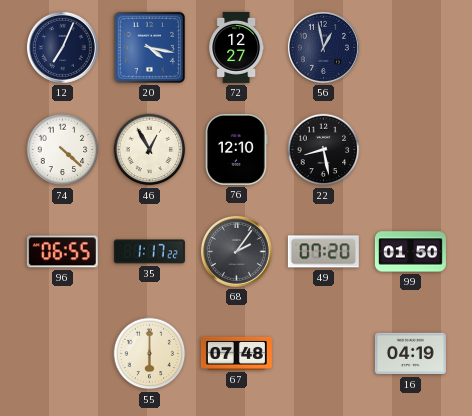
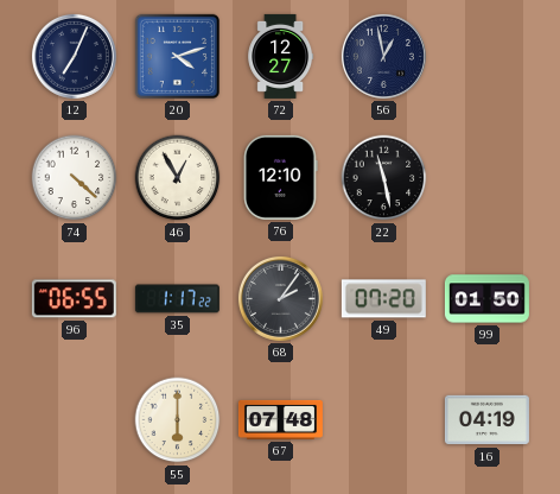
20: 4:17 -> 4:12
22: 8:28 -> 11:28
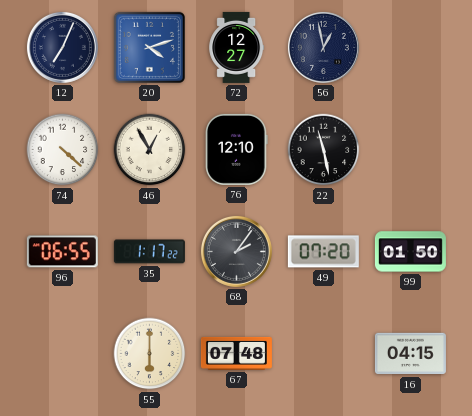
16: 04:19 -> 04:15
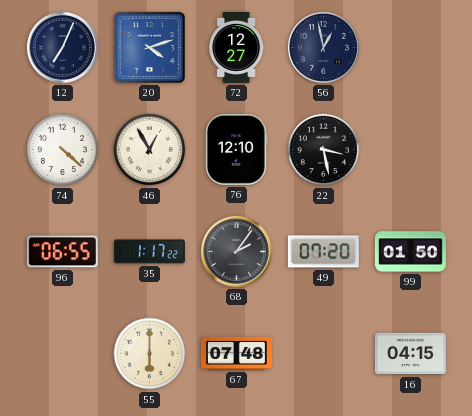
22: 11:28 -> 3:28
